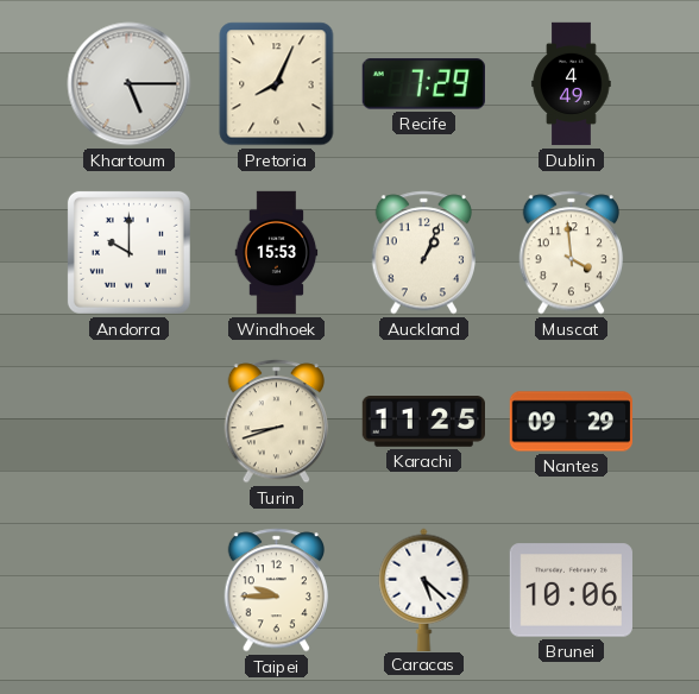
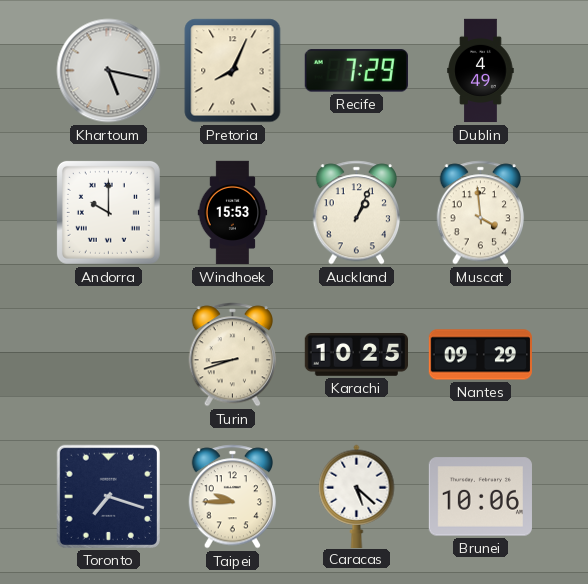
Khartoum: 5:15 -> 5:17
Karachi: 11:25 -> 10:25
Toronto: none -> 7:18
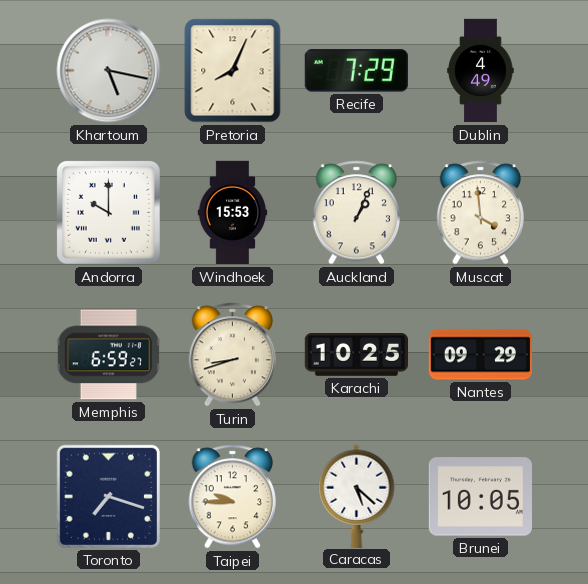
Memphis: none -> 6:59
Brunei: 10:06 -> 10:05
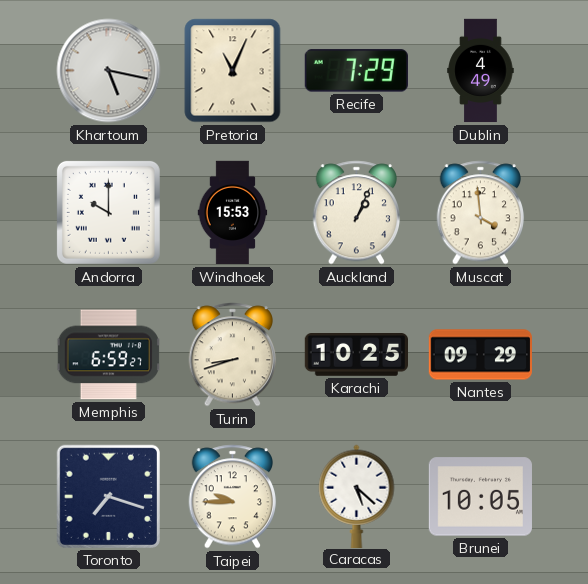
Pretoria: 8:04 -> 11:04
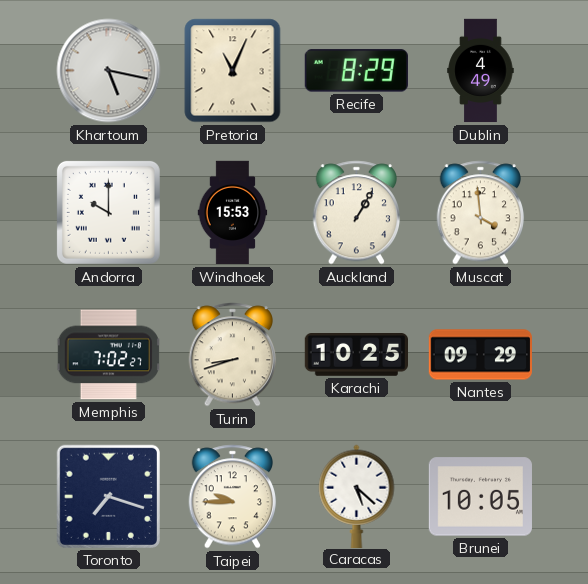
Recife: 7:29 -> 8:29
Auckland: 1:04 -> 1:05
Memphis: 6:59 -> 7:02
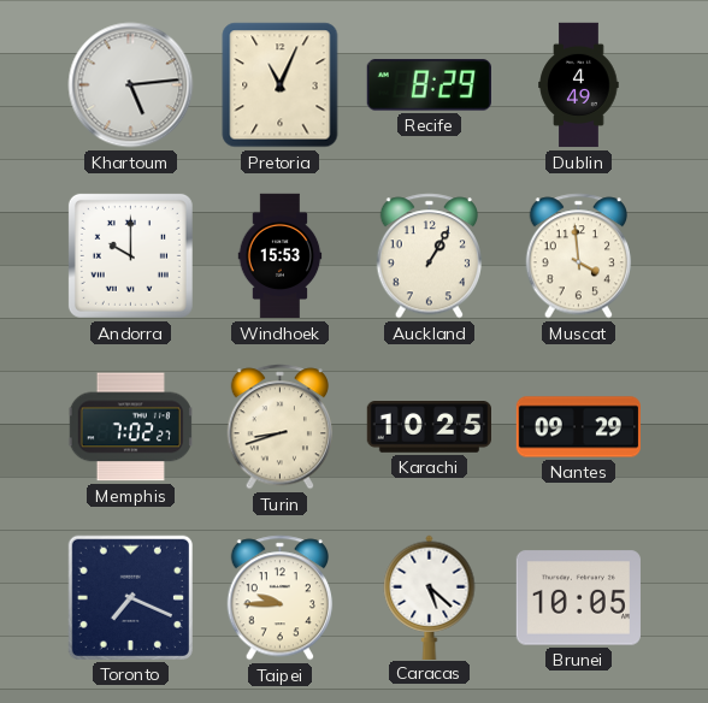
Khartoum: 5:17 -> 5:14
Toronto: 7:18 -> 7:19
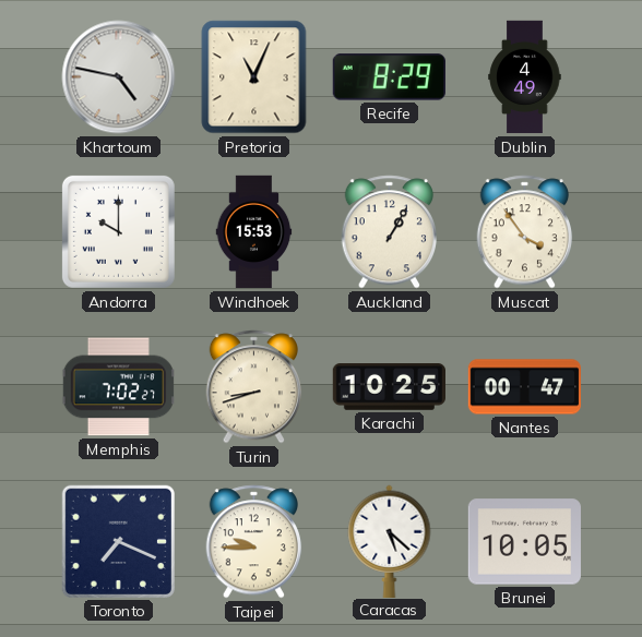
Khartoum: 5:14 -> 4:47
Muscat: 3:59 -> 3:54
Nantes: 09:29 -> 00:47
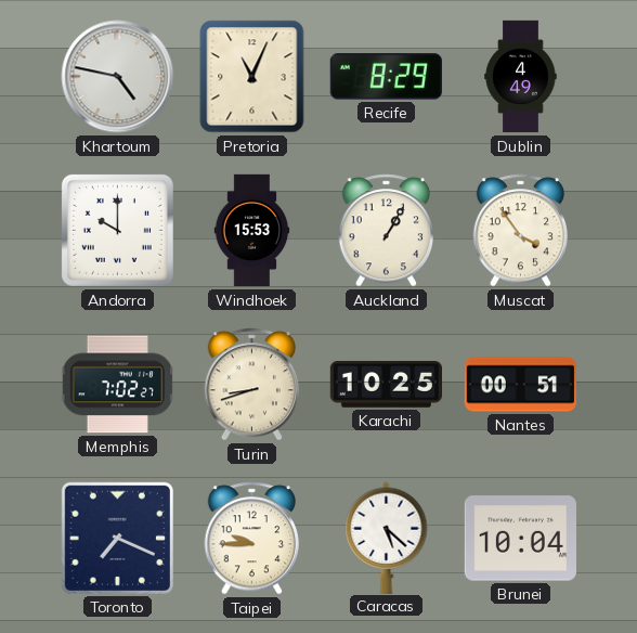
Nantes: 00:47 -> 00:51
Brunei: 10:05 -> 10:04
